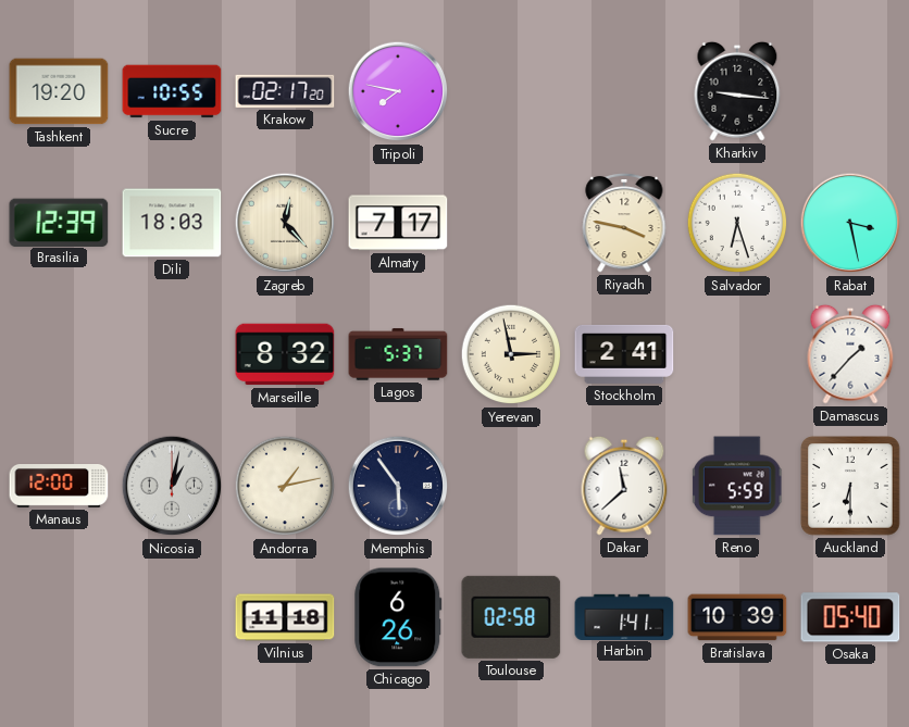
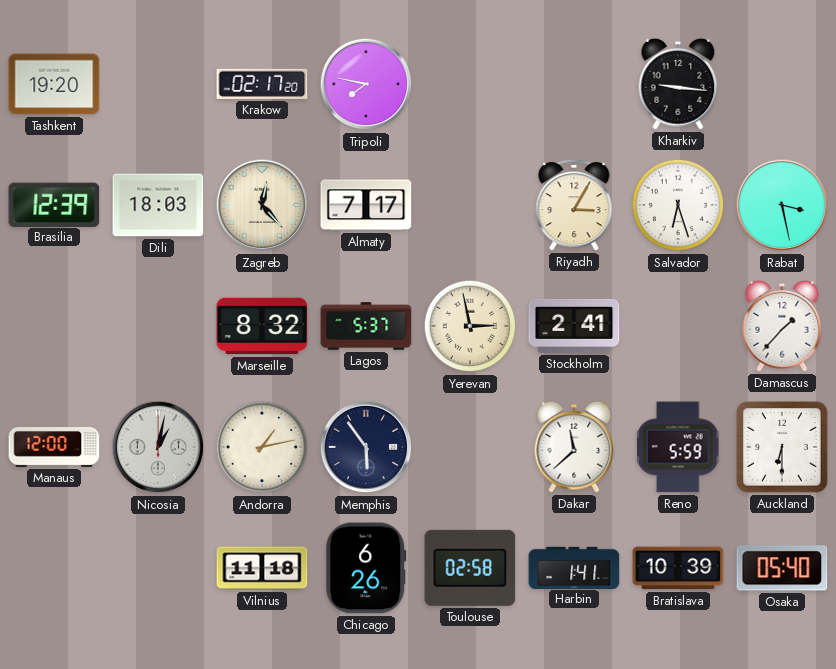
Sucre: 10:55 -> none
Riyadh: 3:47 -> 3:05
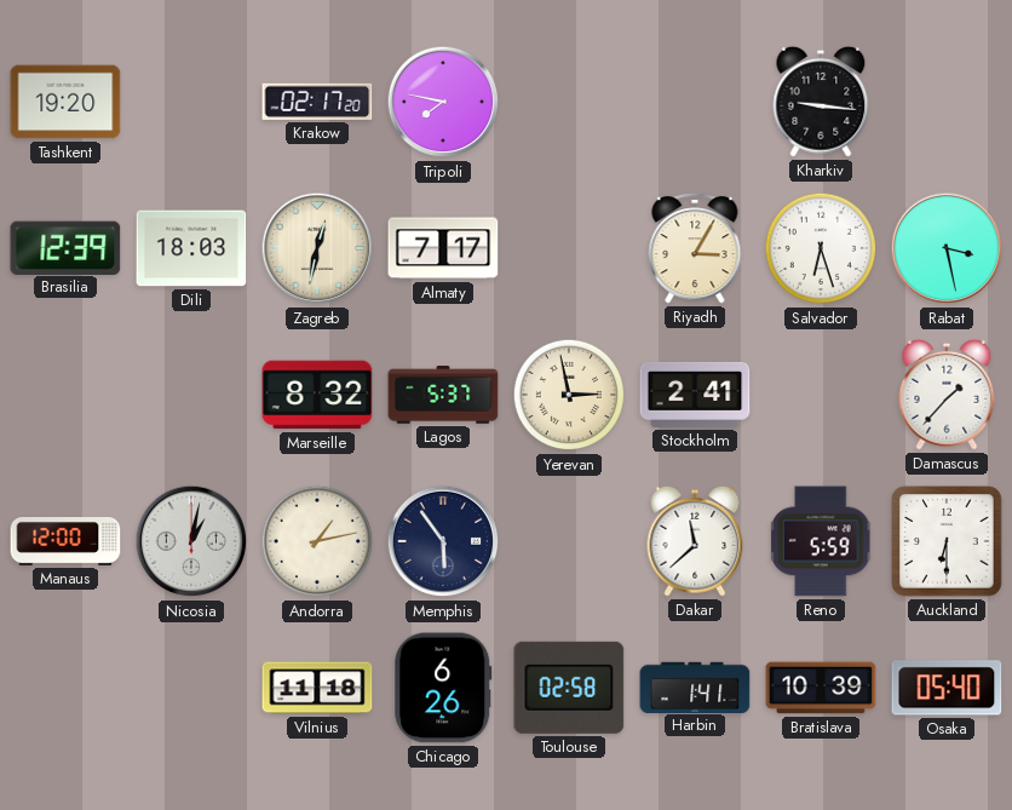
Zagreb: 12:23 -> 12:32
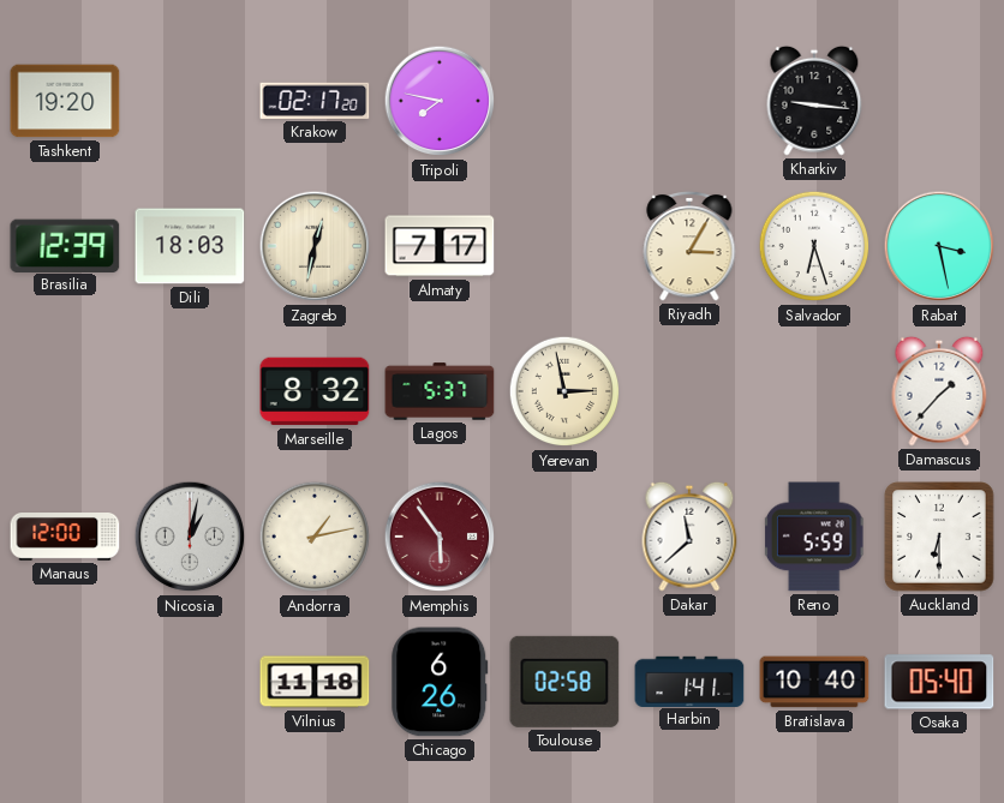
Stockholm: 2:41 -> none
Memphis dial: navy -> burgundy
Bratislava: 10:39 -> 10:40
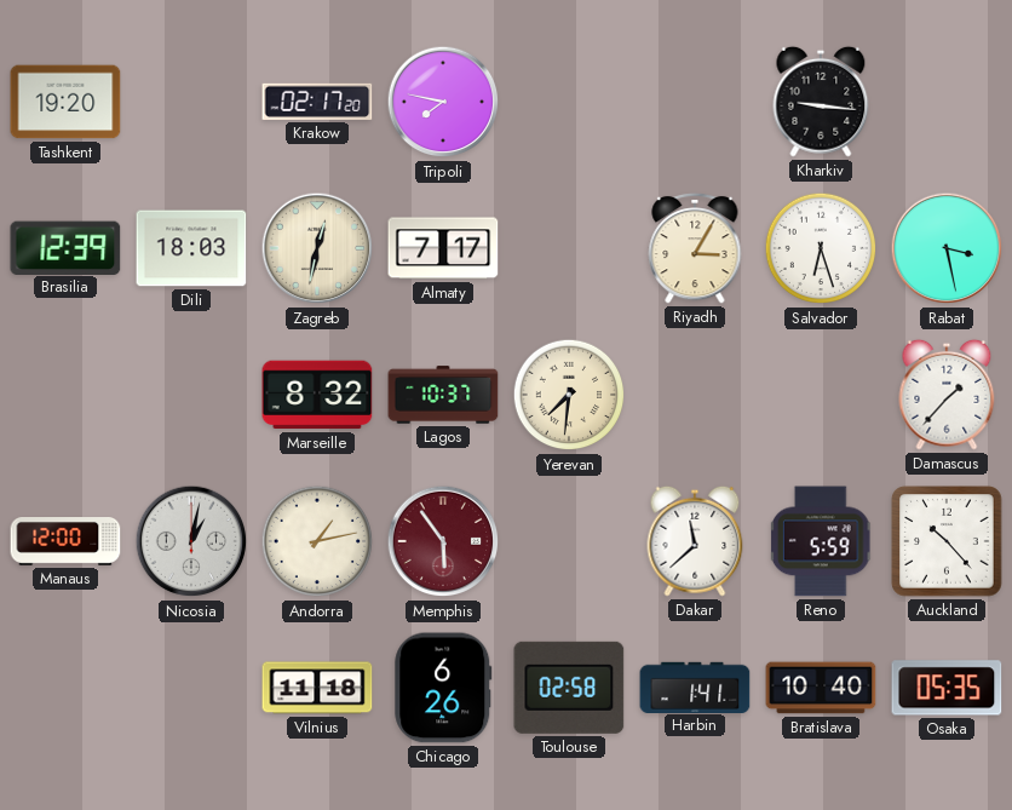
Lagos: 5:37 -> 10:37
Yerevan: 2:58 -> 7:31
Auckland: 6:30 -> 10:23
Osaka: 05:40 -> 05:35
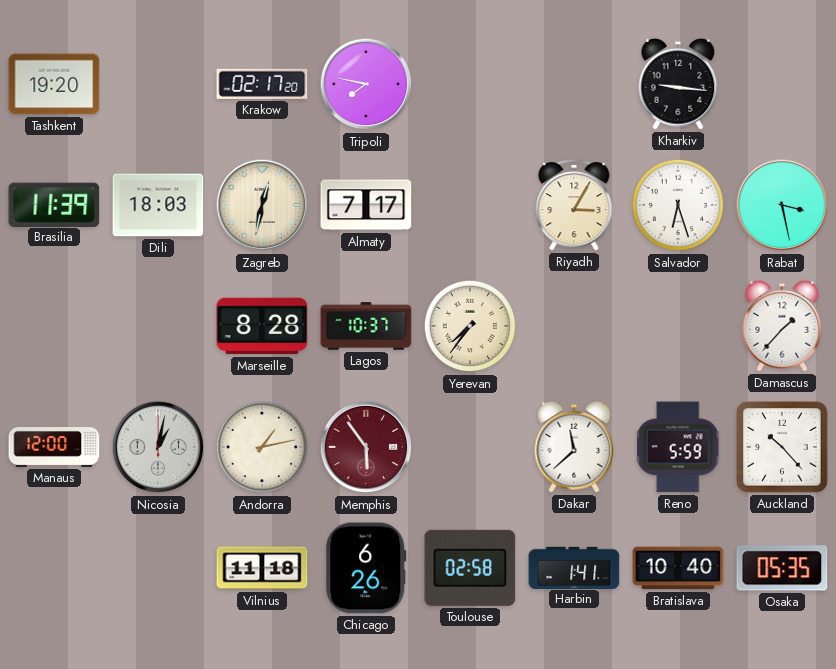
Brasilia: 12:39 -> 11:39
Marseille: 8:32 -> 8:28
Yerevan: 7:31 -> 7:36
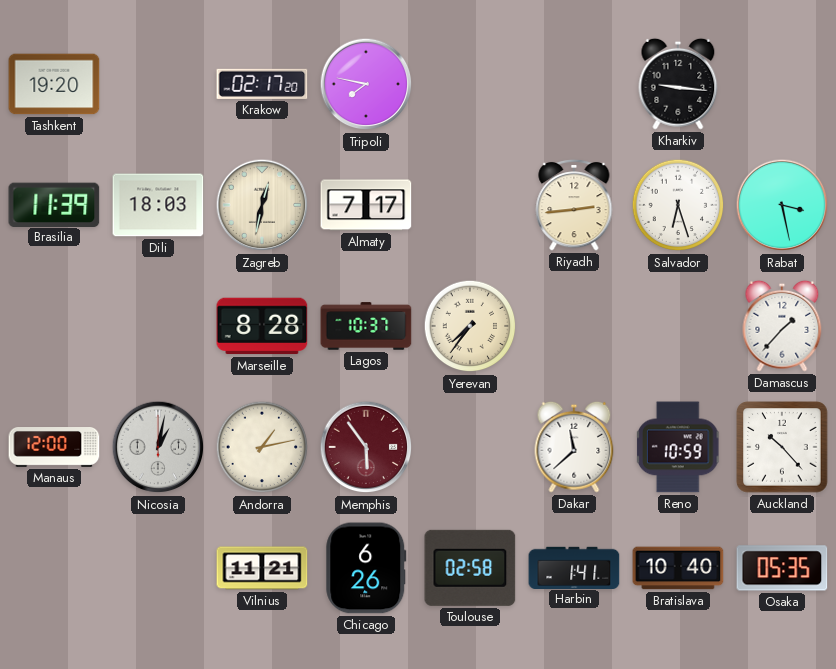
Riyadh: 3:05 -> 2:44
Reno: 5:59 -> 10:59
Vilnius: 11:18 -> 11:21
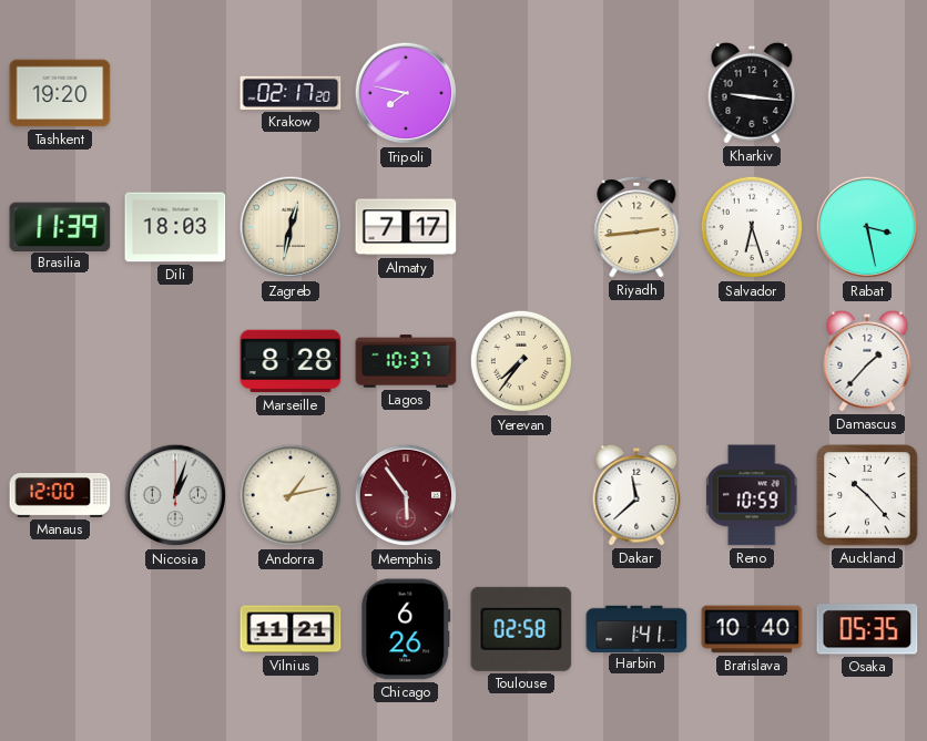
Nicosia: 1:02 -> 1:03
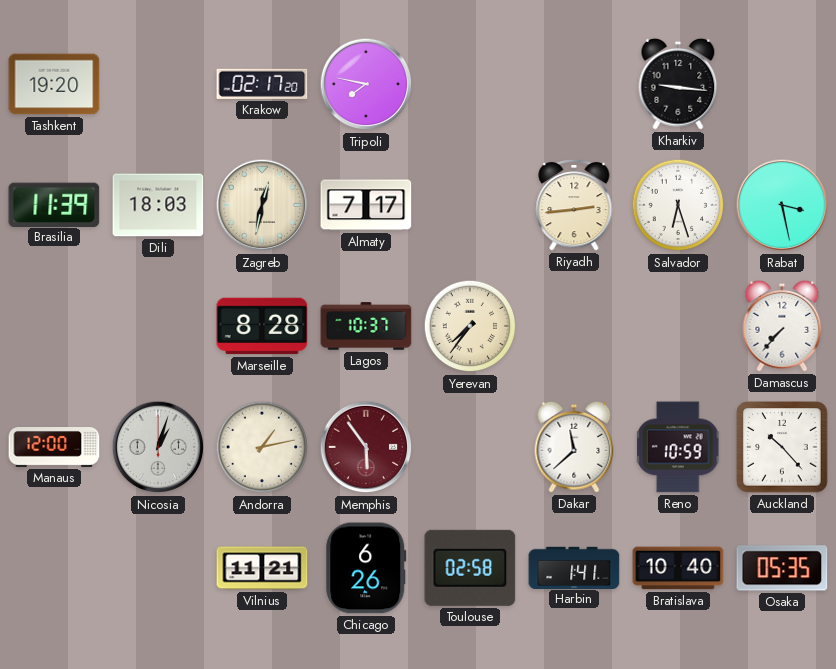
Damascus: 1:37 -> 7:37
